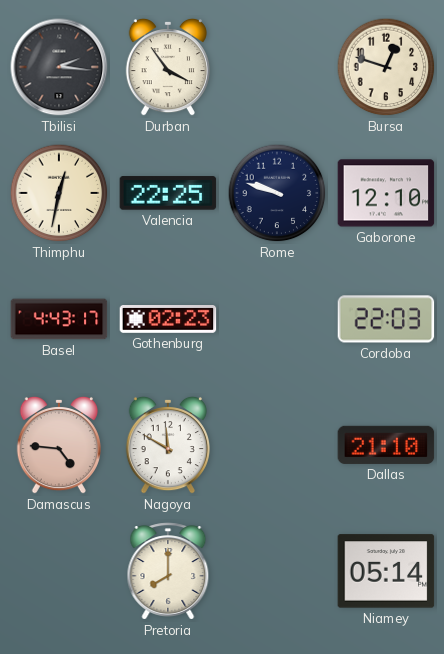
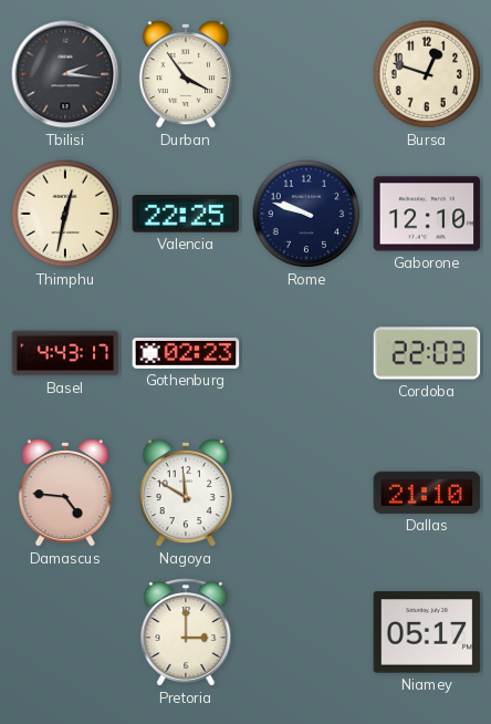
Pretoria: 8:00 -> 3:00
Niamey: 05:14 -> 05:17
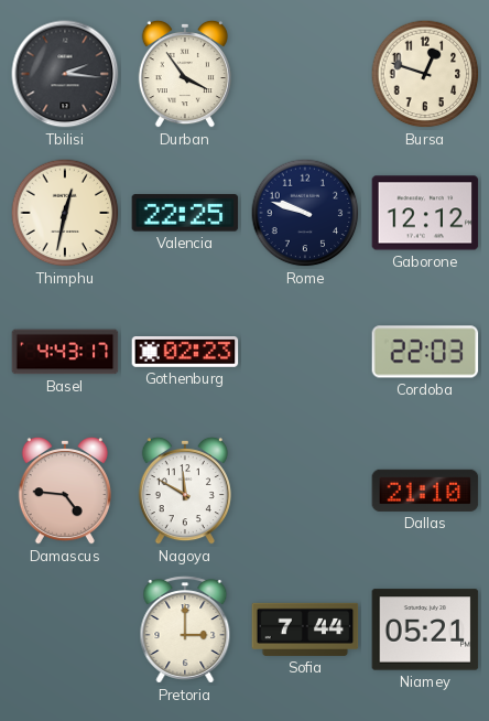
Gaborone: 12:10 -> 12:12
Sofia: none -> 7:44
Niamey: 05:17 -> 05:21
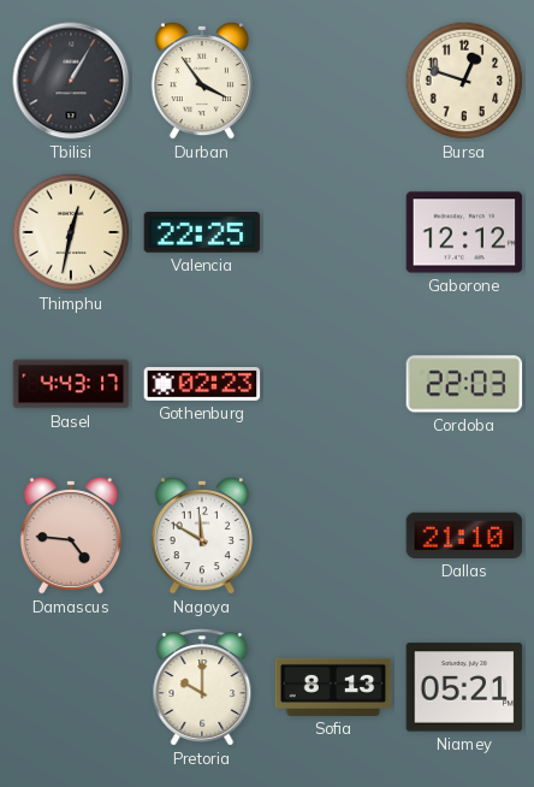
Tbilisi: 2:16 -> 1:05
Rome: 9:48 -> none
Pretoria: 3:00 -> 10:00
Sofia: 7:44 -> 8:13
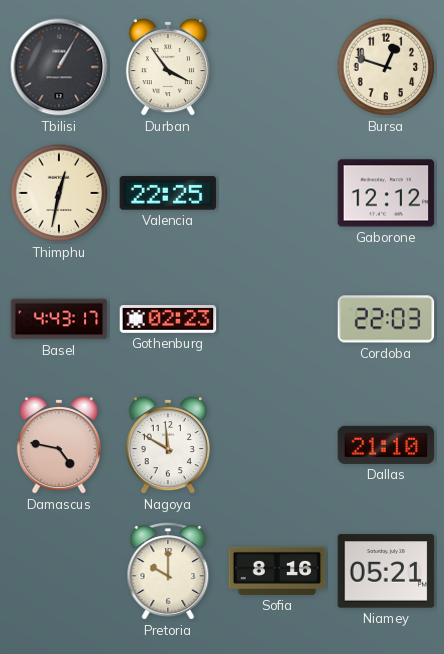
Damascus: 4:46 -> 4:47
Sofia: 8:13 -> 8:16
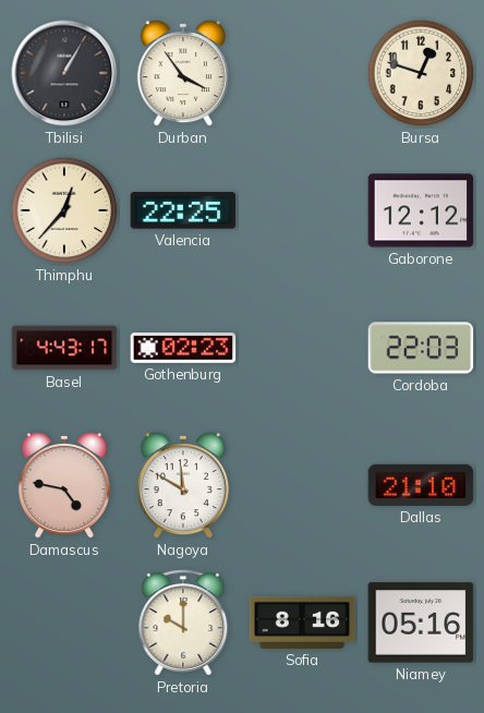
Thimphu: 12:32 -> 12:37
Niamey: 05:21 -> 05:16
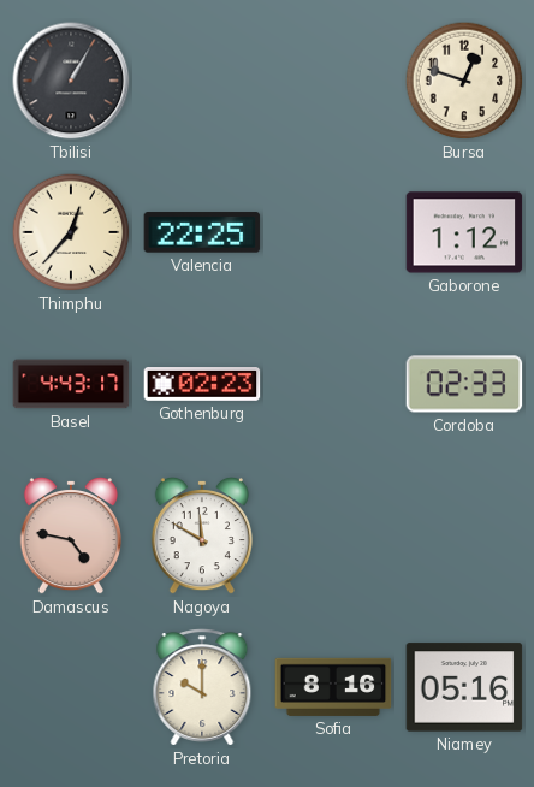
Durban: 3:54 -> none
Gaborone: 12:12 -> 1:12
Cordoba: 22:03 -> 02:33
Dallas: 21:10 -> none
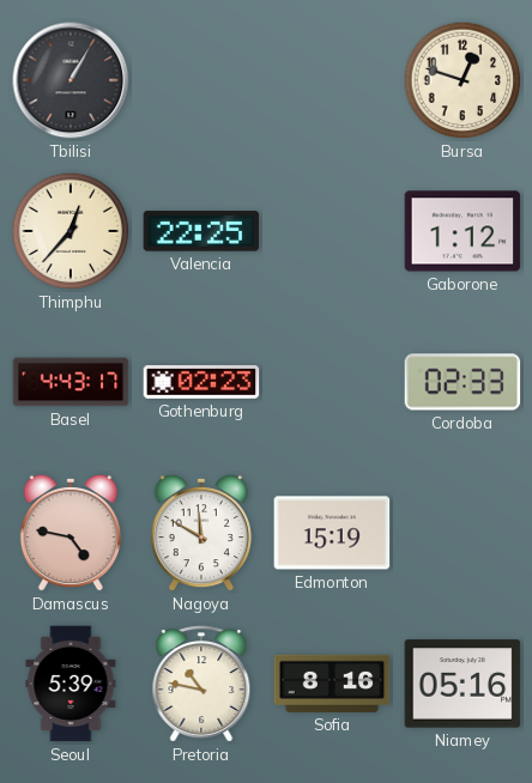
Edmonton: none -> 15:19
Seoul: none -> 5:39
Pretoria: 10:00 -> 10:47
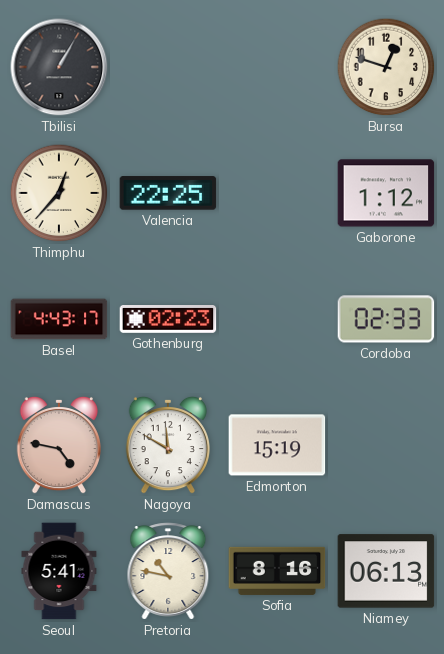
Seoul: 5:39 -> 5:41
Niamey: 05:16 -> 06:13
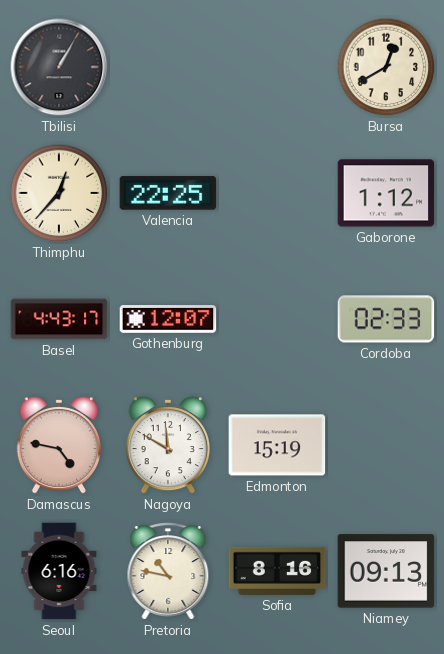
Bursa: 12:48 -> 12:40
Gothenburg: 02:23 -> 12:07
Seoul: 5:41 -> 6:16
Niamey: 06:13 -> 09:13
